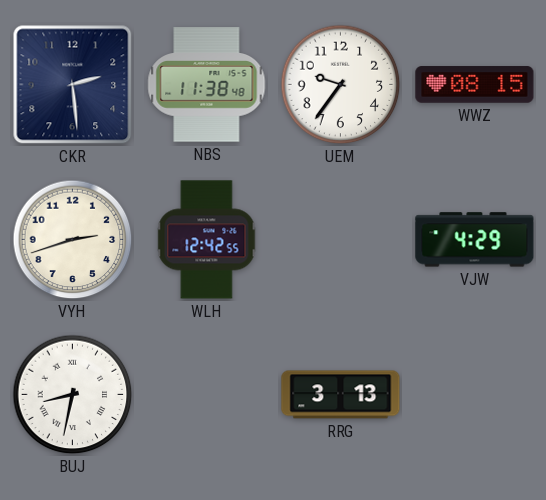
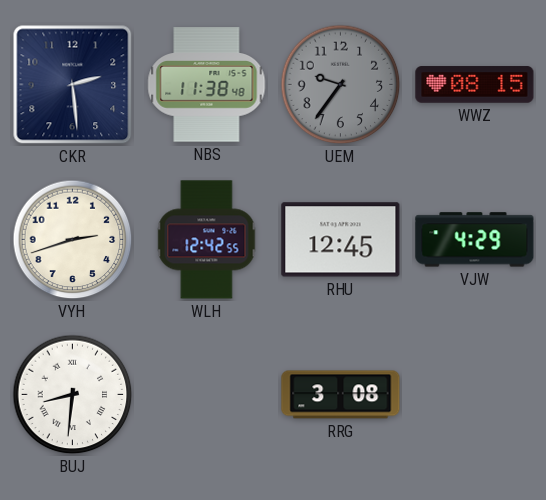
UEM dial: white -> grey
RHU: none -> 12:45
BUJ: 8:32 -> 8:31
RRG: 3:13 -> 3:08
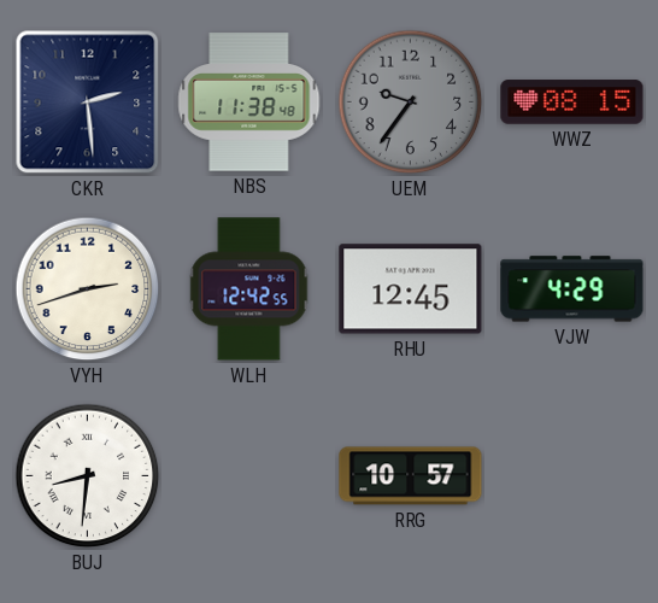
RRG: 3:08 -> 10:57
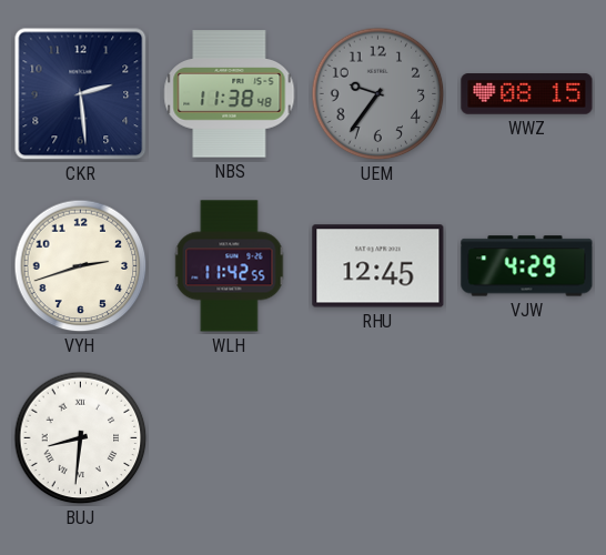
WLH: 12:42 -> 11:42
RRG: 10:57 -> none
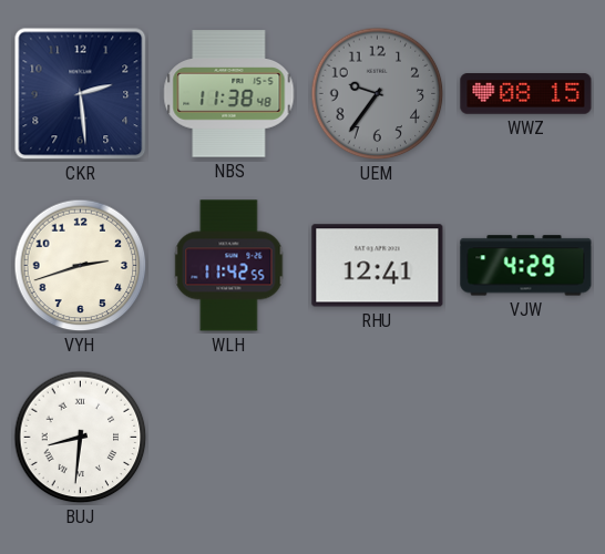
RHU: 12:45 -> 12:41
